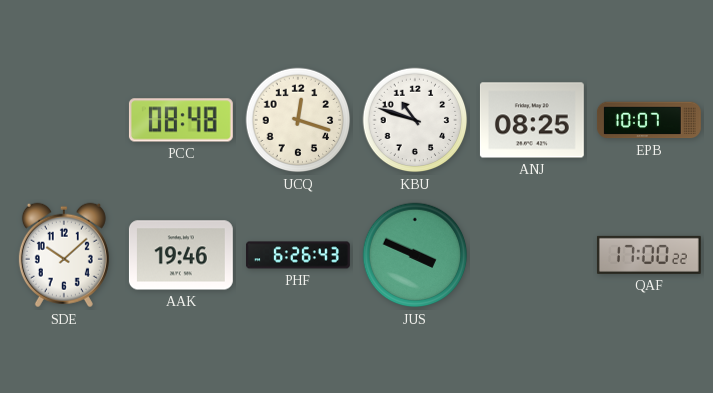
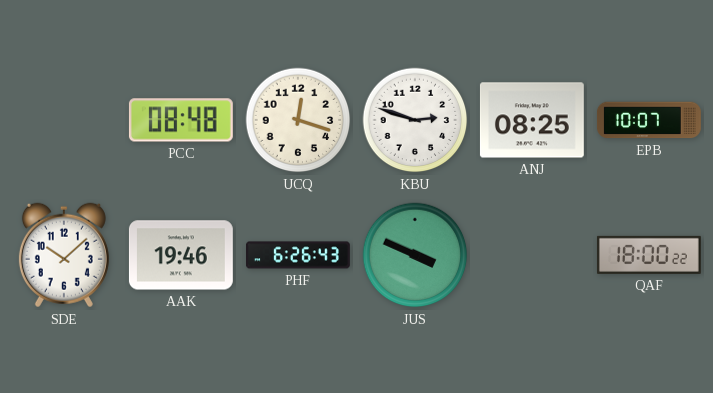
KBU: 10:48 -> 2:48
QAF: 17:00 -> 18:00
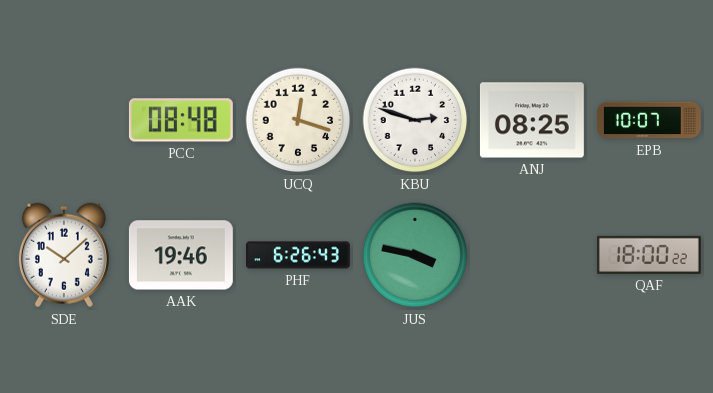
JUS: 3:49 -> 3:47
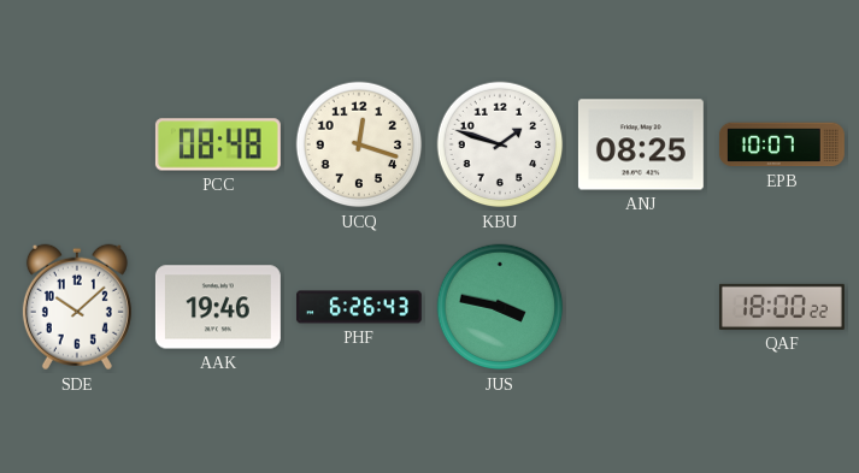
KBU: 2:48 -> 1:48
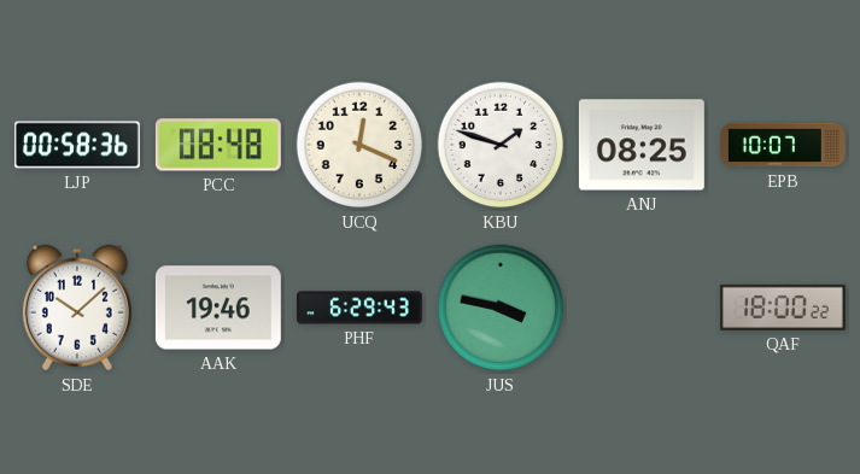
LJP: none -> 00:58
UCQ: 12:18 -> 12:19
PHF: 6:26 -> 6:29
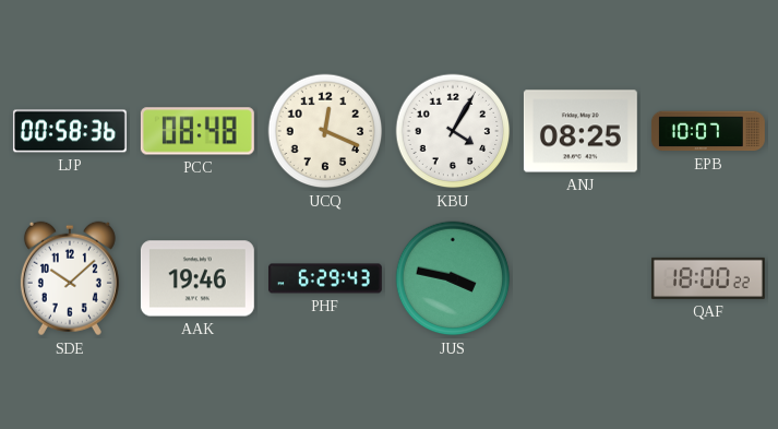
KBU: 1:48 -> 4:05
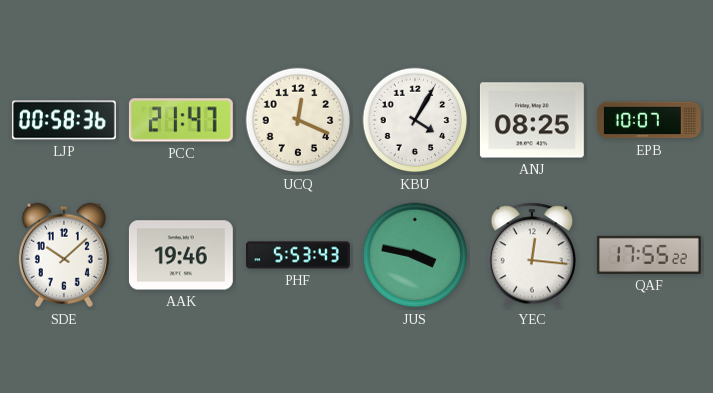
PCC: 08:48 -> 21:47
PHF: 6:29 -> 5:53
YEC: none -> 12:16
QAF: 18:00 -> 17:55
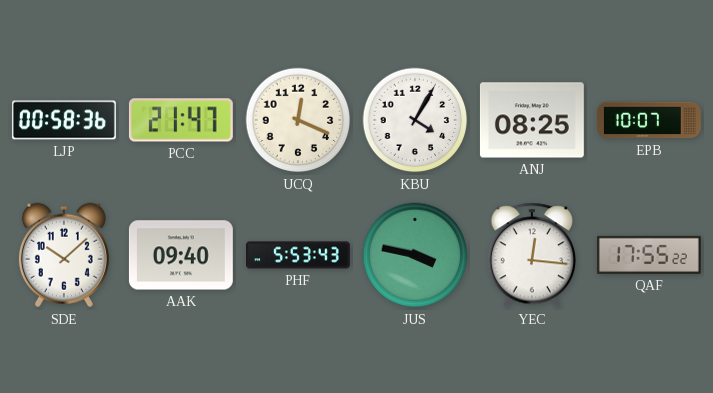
AAK: 19:46 -> 09:40
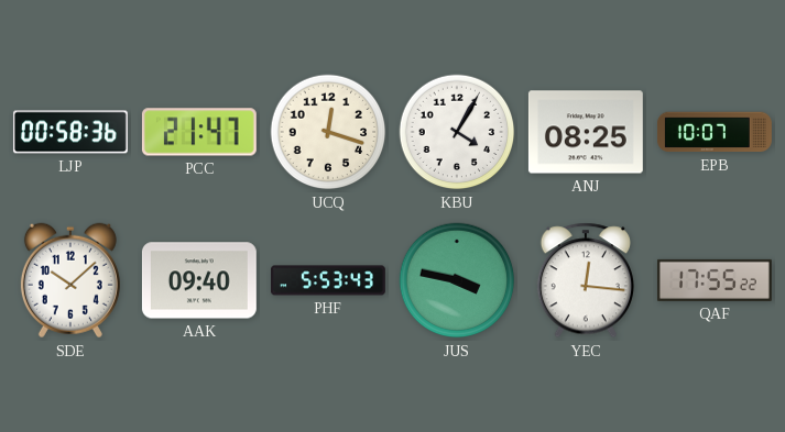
UCQ: 12:19 -> 12:18
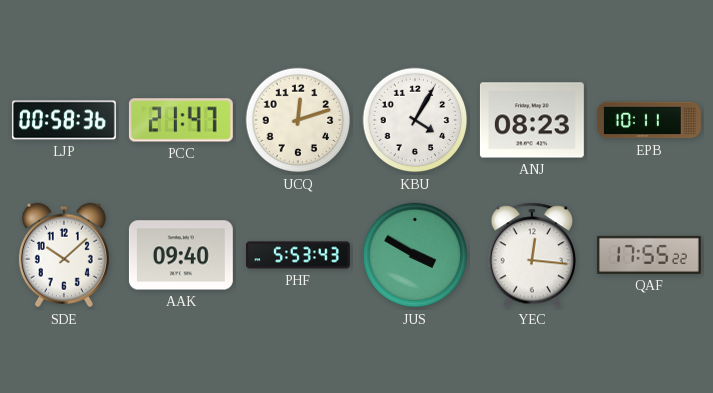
UCQ: 12:18 -> 12:12
ANJ: 08:25 -> 08:23
EPB: 10:07 -> 10:11
JUS: 3:47 -> 3:50
